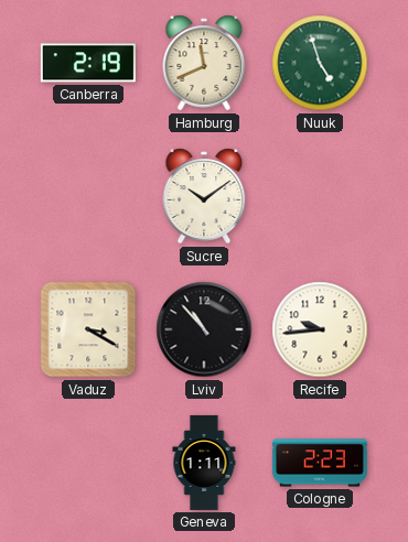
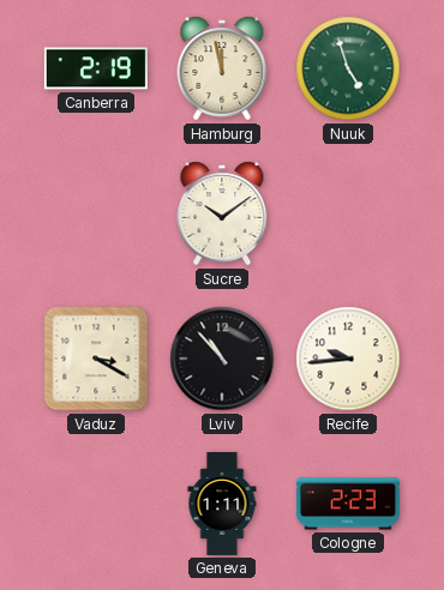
Hamburg: 11:41 -> 11:58
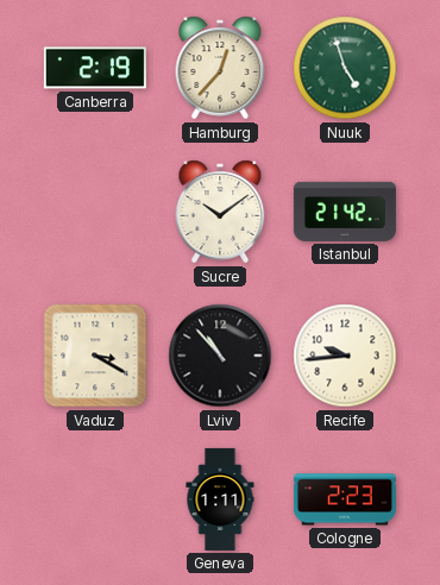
Hamburg: 11:58 -> 12:37
Istanbul: none -> 21:42
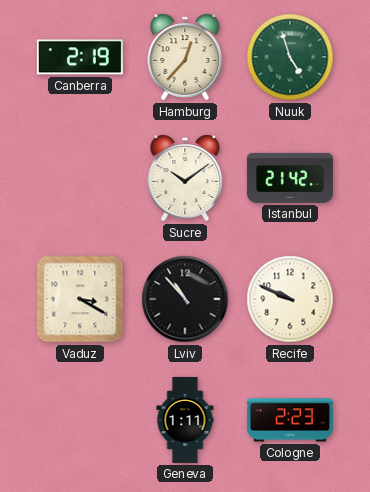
Recife: 9:44 -> 9:49
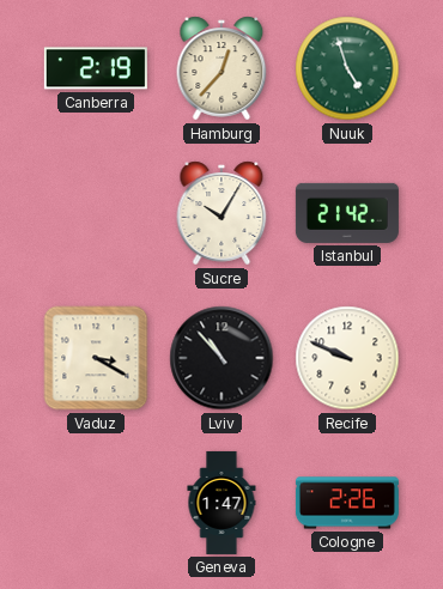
Sucre: 10:09 -> 10:05
Geneva: 1:11 -> 1:47
Cologne: 2:23 -> 2:26
